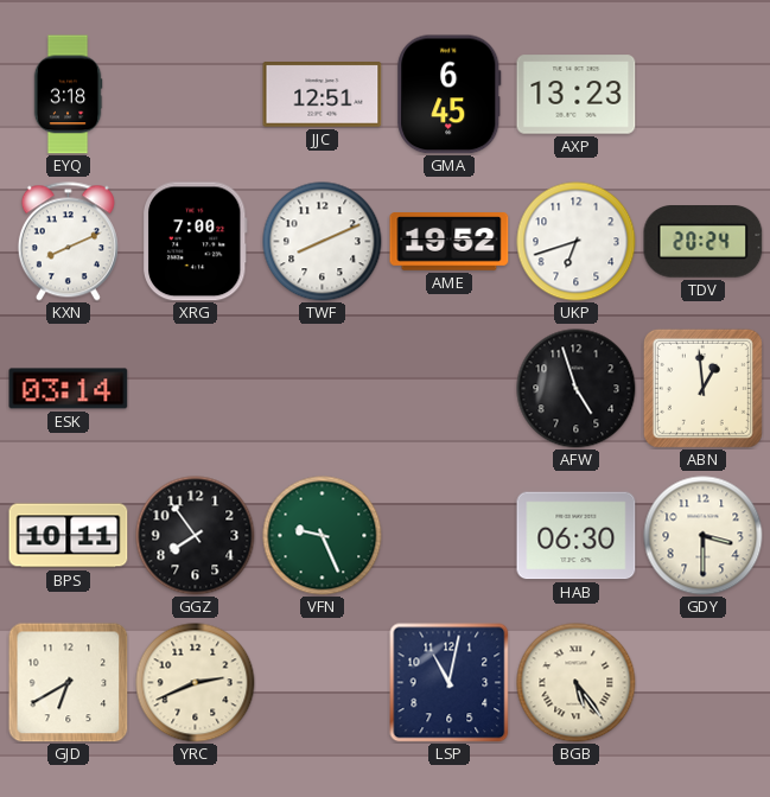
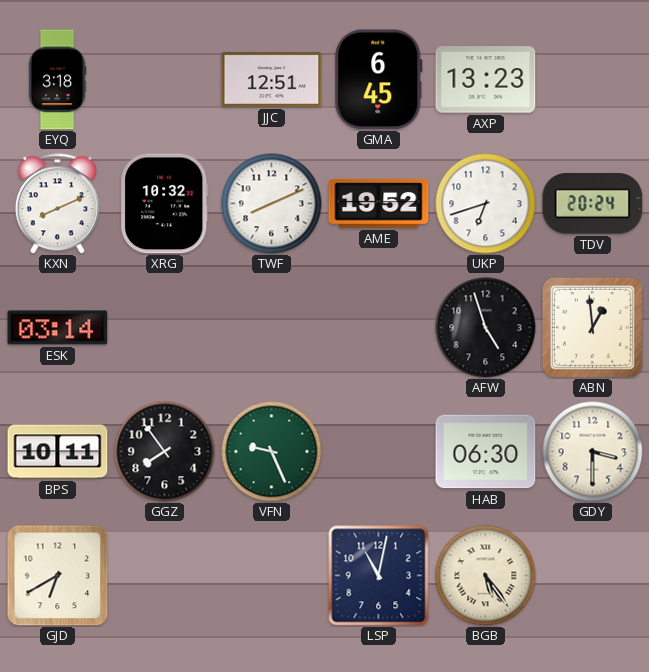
XRG: 7:00 -> 10:32
YRC: 2:41 -> none
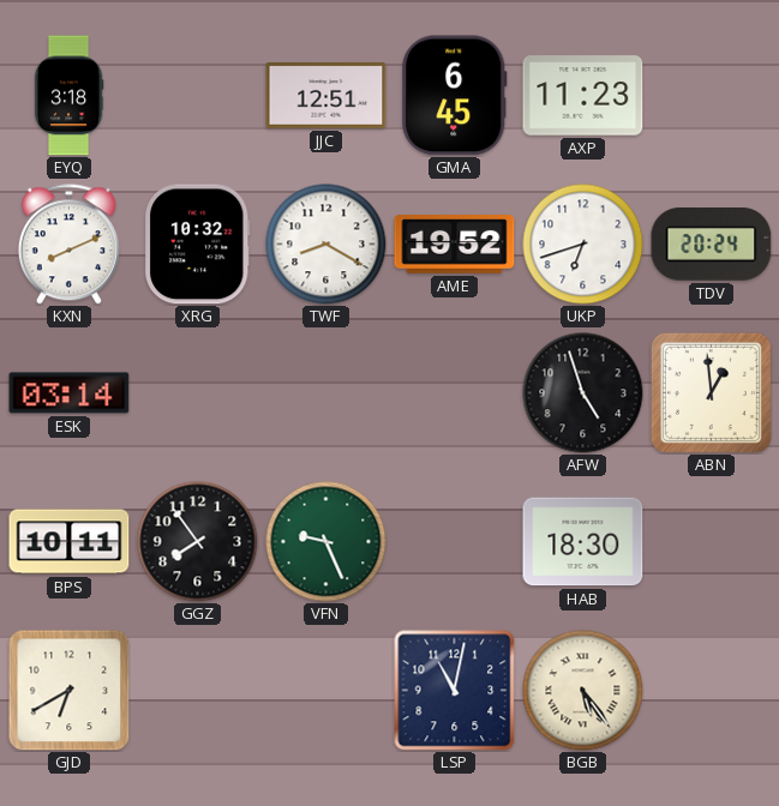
AXP: 13:23 -> 11:23
TWF: 8:11 -> 8:20
HAB: 06:30 -> 18:30
GDY: 3:30 -> none
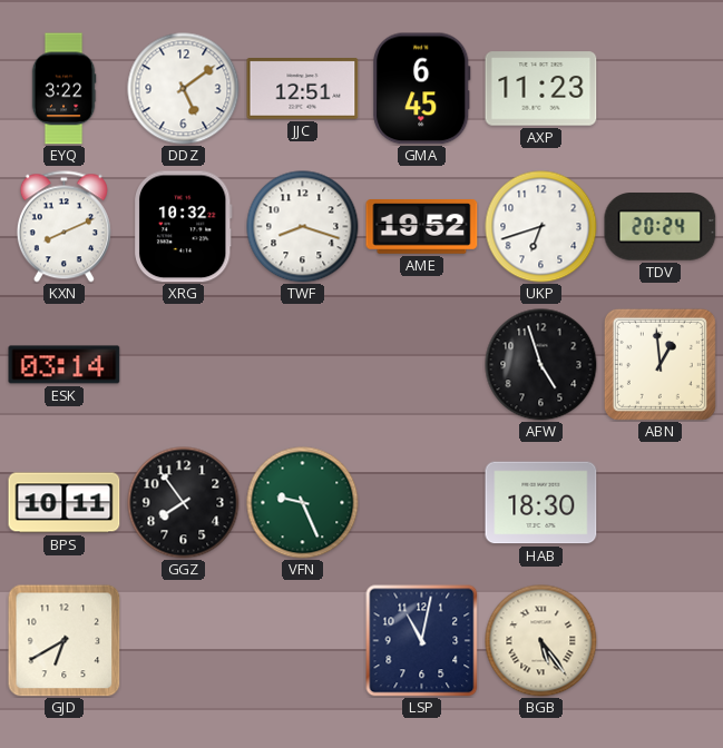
EYQ: 3:18 -> 3:22
DDZ: none -> 5:09
TWF: 8:20 -> 8:18
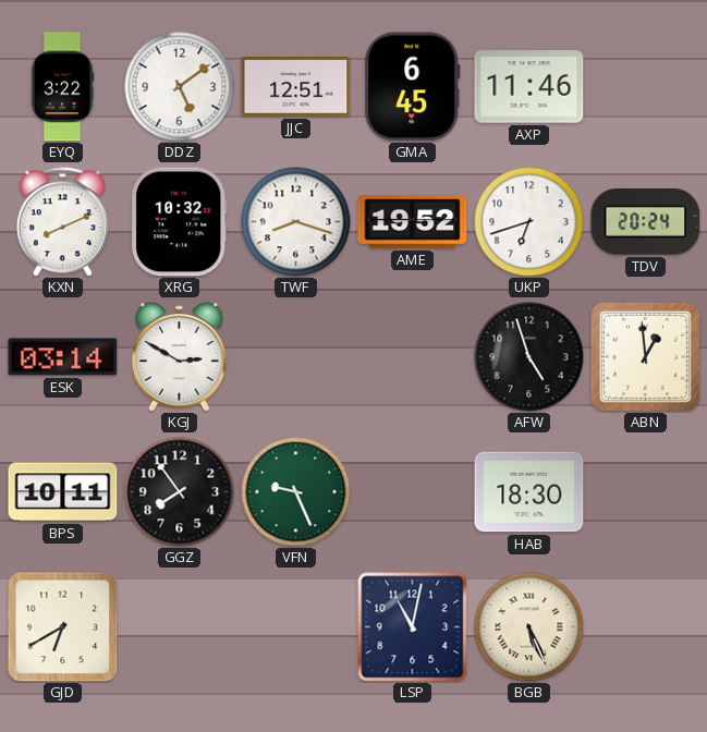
AXP: 11:23 -> 11:46
KGJ: none -> 2:50
BGB: 5:24 -> 5:26
